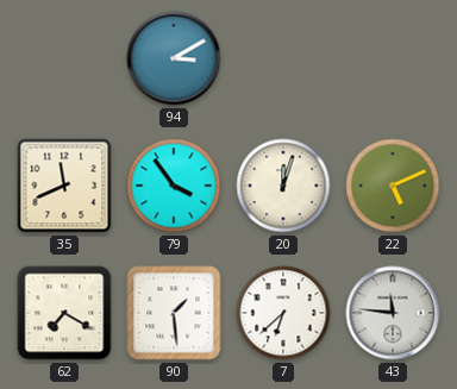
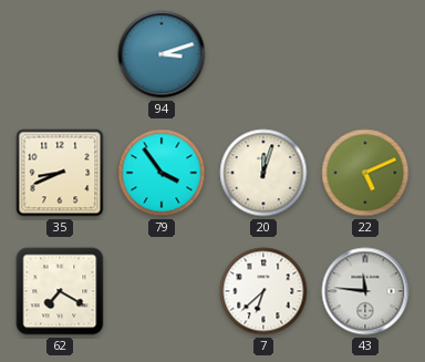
94: 3:10 -> 3:12
35: 11:41 -> 8:41
90: 1:29 -> none
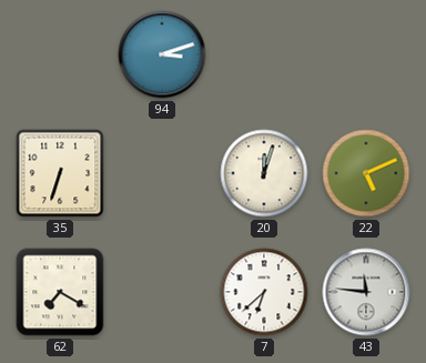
35: 8:41 -> 6:33
79: 3:54 -> none
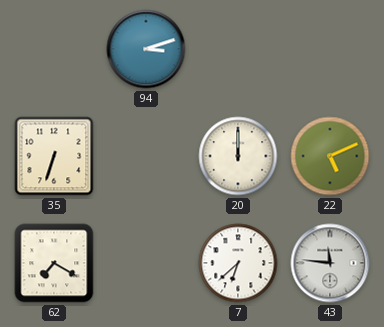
20: 12:03 -> 12:00
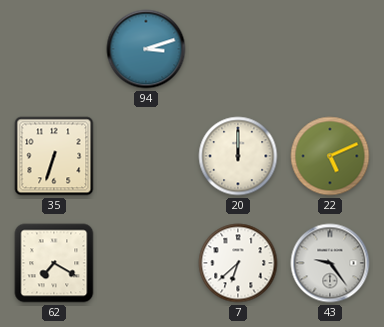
43: 11:46 -> 9:24
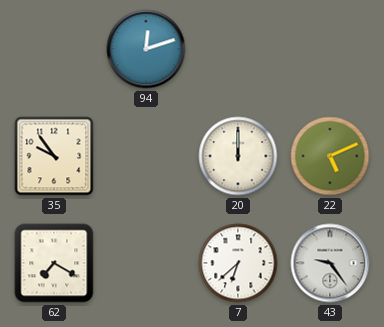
94: 3:12 -> 12:12
35: 6:33 -> 9:54
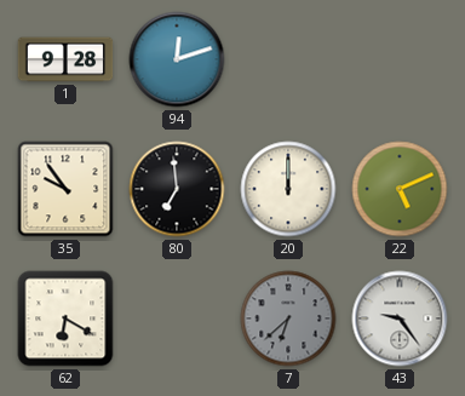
1: none -> 9:28
80: none -> 6:59
62: 7:20 -> 6:20
7 dial: white -> grey
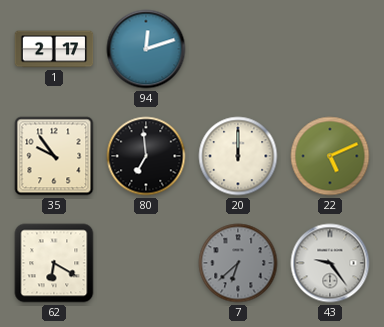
1: 9:28 -> 2:17
